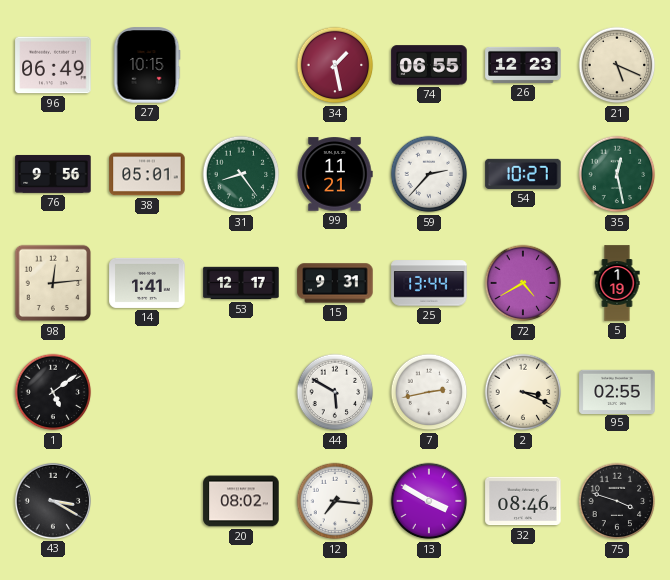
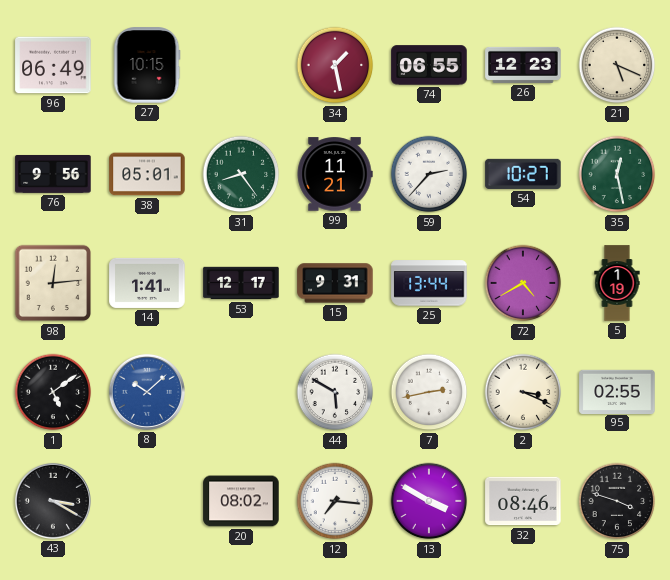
8: none -> 10:08
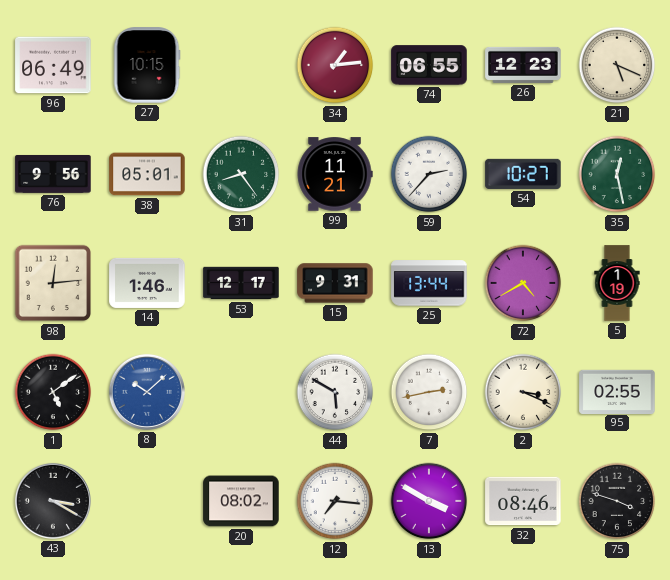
34: 1:28 -> 1:14
14: 1:41 -> 1:46
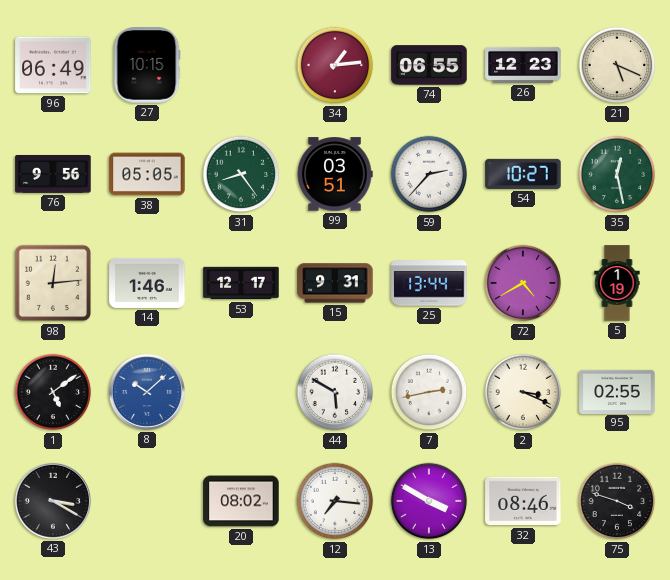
38: 05:01 -> 05:05
99: 11:21 -> 03:51
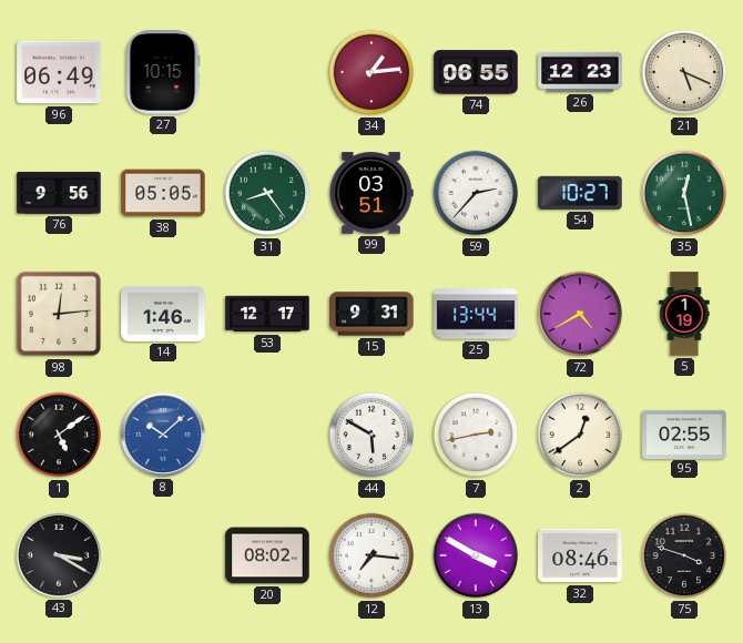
2: 3:19 -> 12:39
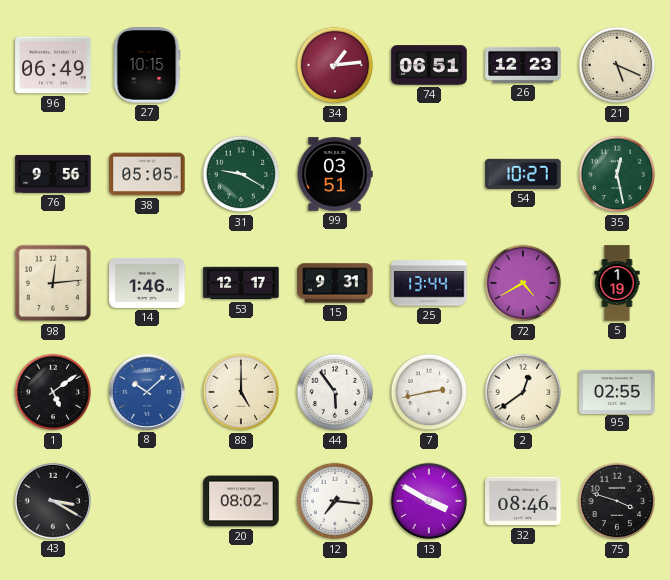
74: 06:55 -> 06:51
31: 8:24 -> 9:20
59: 2:37 -> none
88: none -> 5:00
44: 5:50 -> 5:54
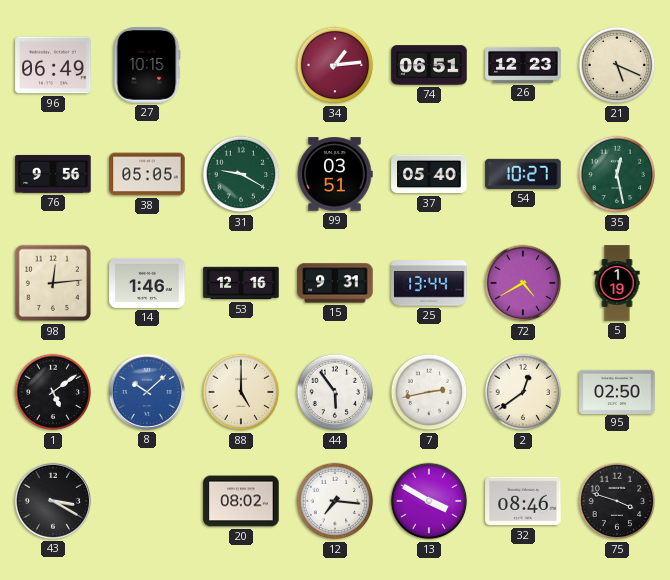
37: none -> 05:40
53: 12:17 -> 12:16
95: 02:55 -> 02:50
